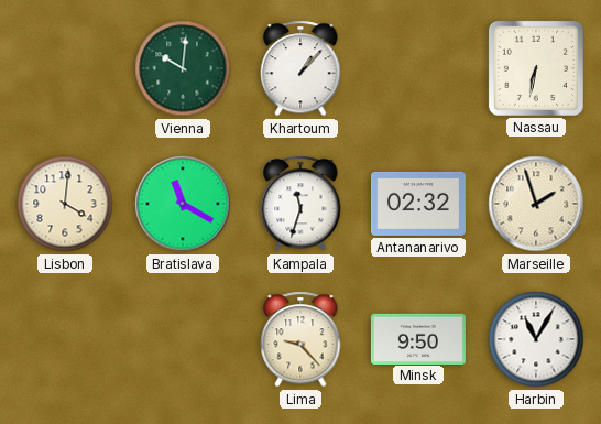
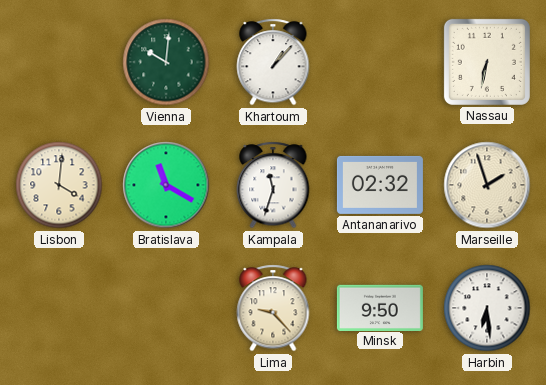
Harbin: 11:05 -> 6:29
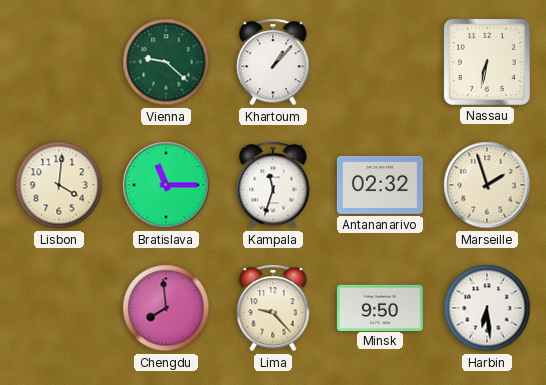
Vienna: 10:01 -> 9:22
Bratislava: 11:20 -> 11:15
Chengdu: none -> 7:59
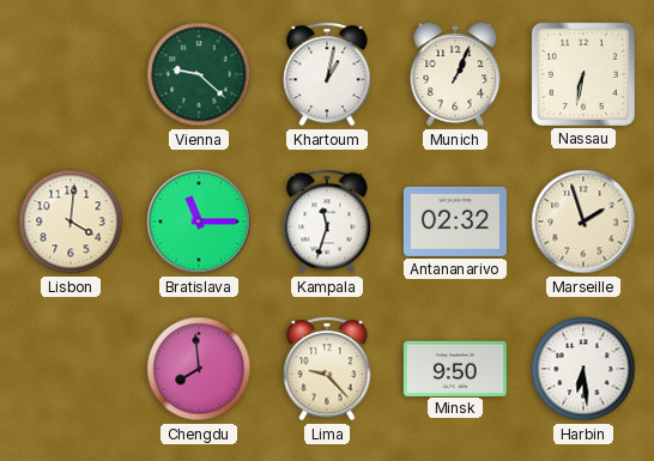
Khartoum: 1:07 -> 1:02
Munich: none -> 1:04
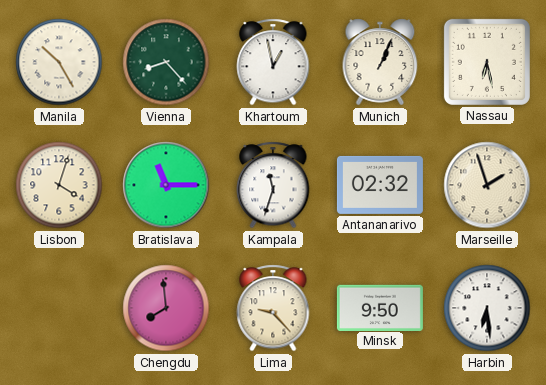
Manila: none -> 10:25
Vienna: 9:22 -> 8:23
Khartoum: 1:02 -> 12:58
Nassau: 6:32 -> 6:28
Lisbon: 4:01 -> 4:03
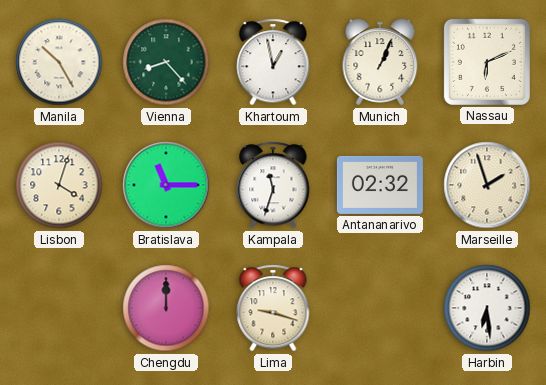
Nassau: 6:28 -> 6:11
Chengdu: 7:59 -> 12:00
Lima: 9:23 -> 9:18
Minsk: 9:50 -> none
